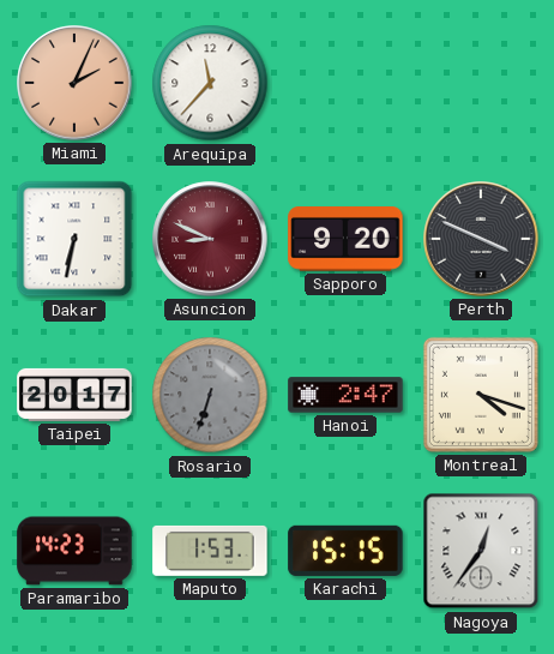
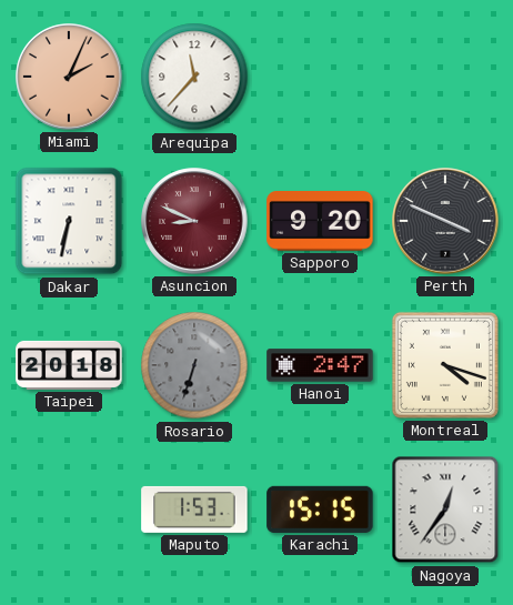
Taipei: 20:17 -> 20:18
Paramaribo: 14:23 -> none
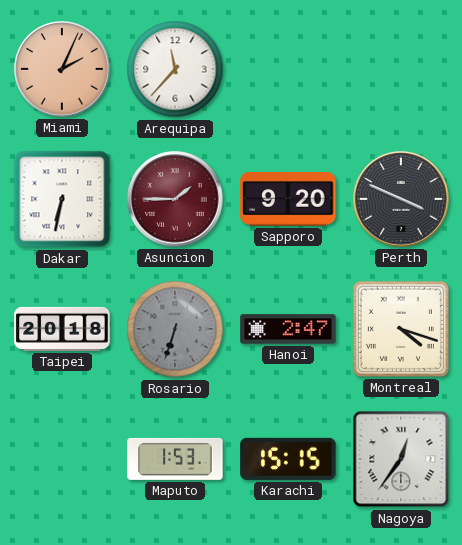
Asuncion: 8:49 -> 1:45
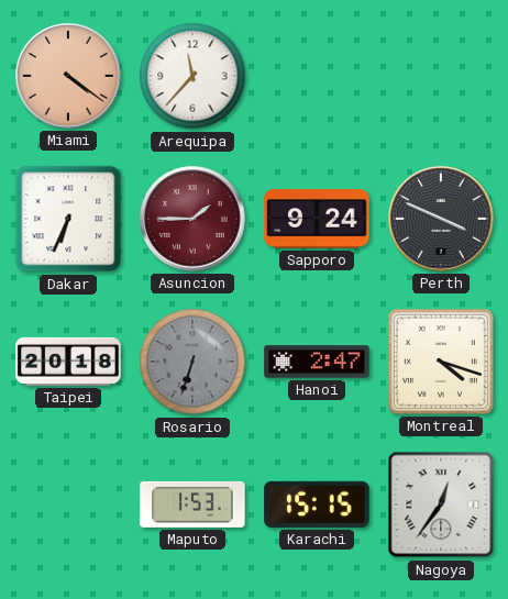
Miami: 2:04 -> 4:21
Dakar: 6:32 -> 6:34
Sapporo: 9:20 -> 9:24
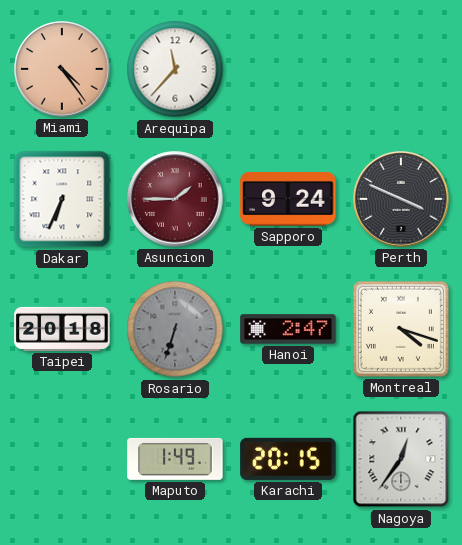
Miami: 4:21 -> 4:24
Maputo: 1:53 -> 1:49
Karachi: 15:15 -> 20:15
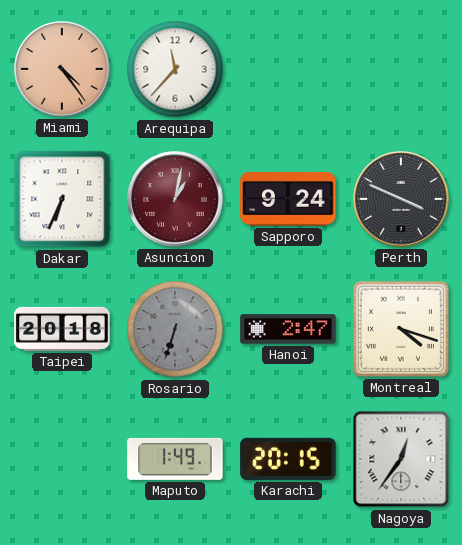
Asuncion: 1:45 -> 1:02
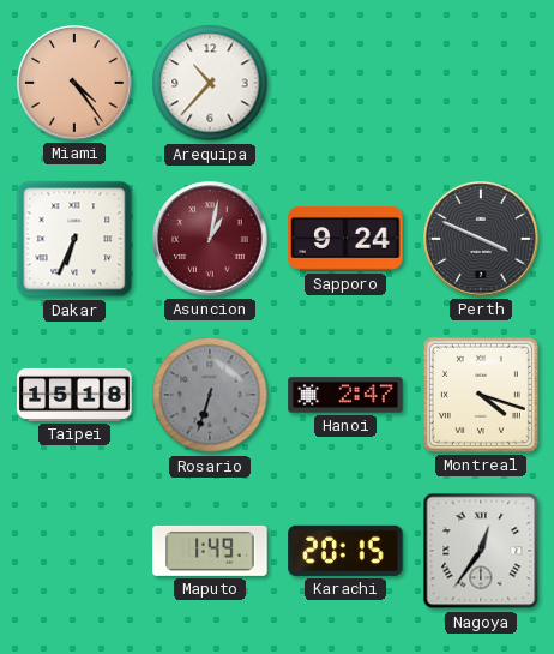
Arequipa: 11:37 -> 10:37
Taipei: 20:18 -> 15:18
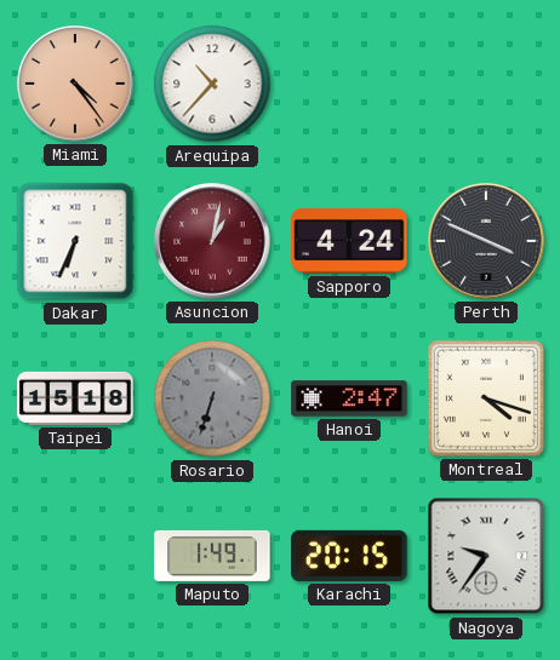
Sapporo: 9:24 -> 4:24
Nagoya: 12:36 -> 9:36
